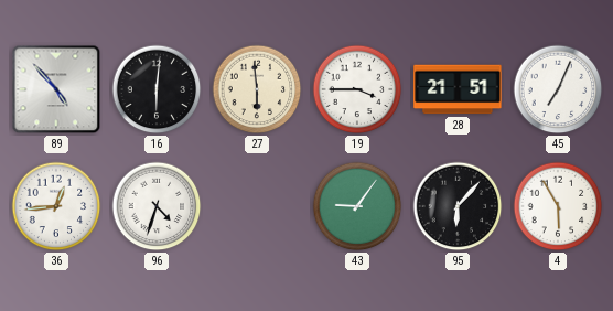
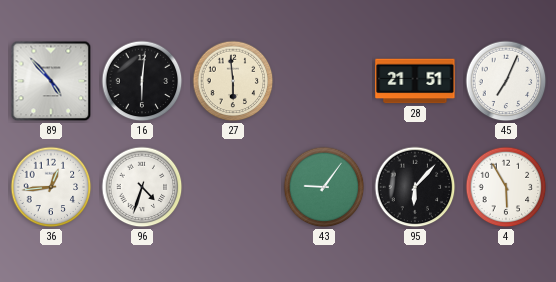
19: 3:45 -> none
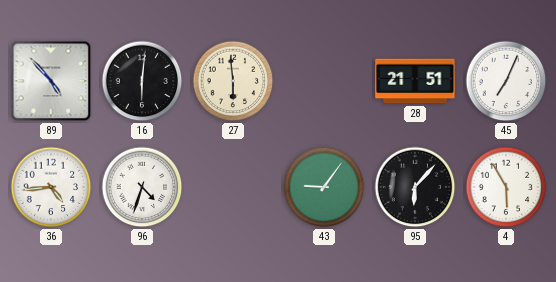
36: 12:44 -> 4:44
